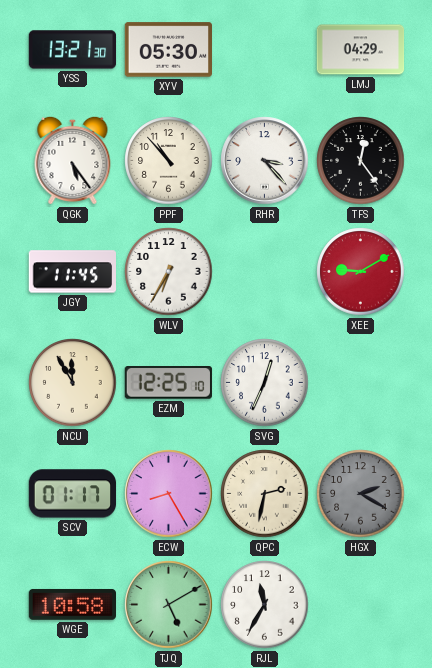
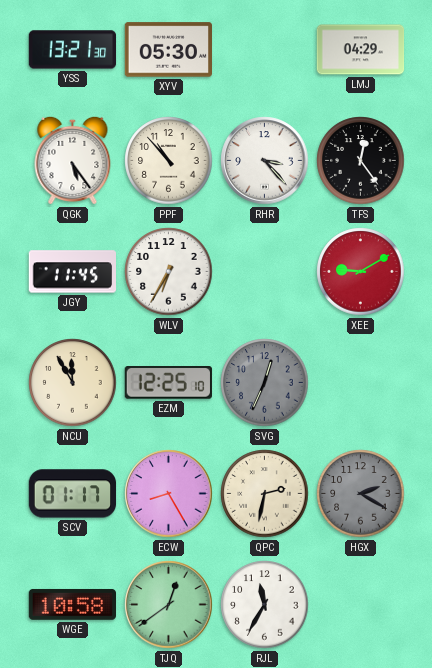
SVG dial: white -> grey
TJQ: 5:10 -> 12:39
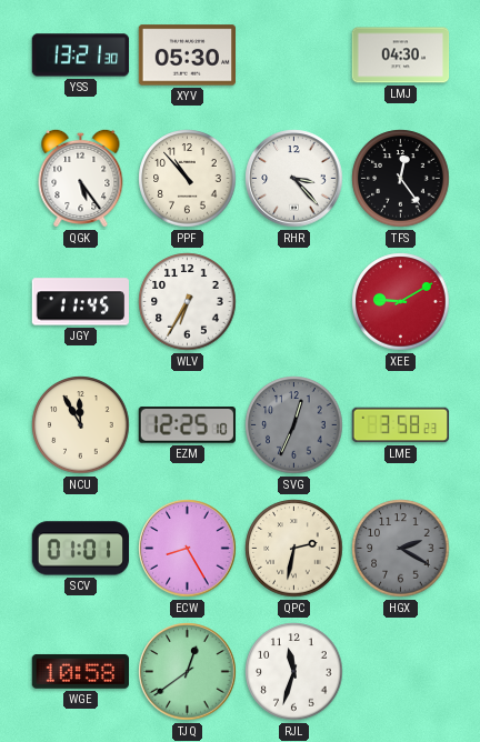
LMJ: 04:29 -> 04:30
LME: none -> 3:58
SCV: 01:17 -> 01:01
RJL: 11:35 -> 11:33
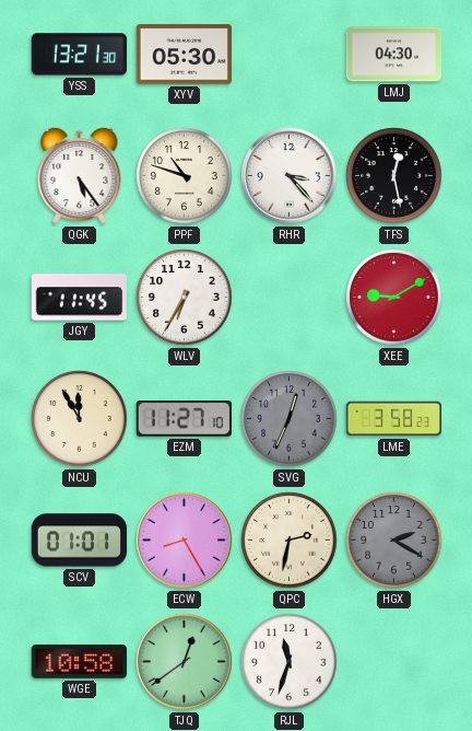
PPF: 10:53 -> 10:48
TFS: 12:24 -> 12:28
EZM: 12:25 -> 11:27
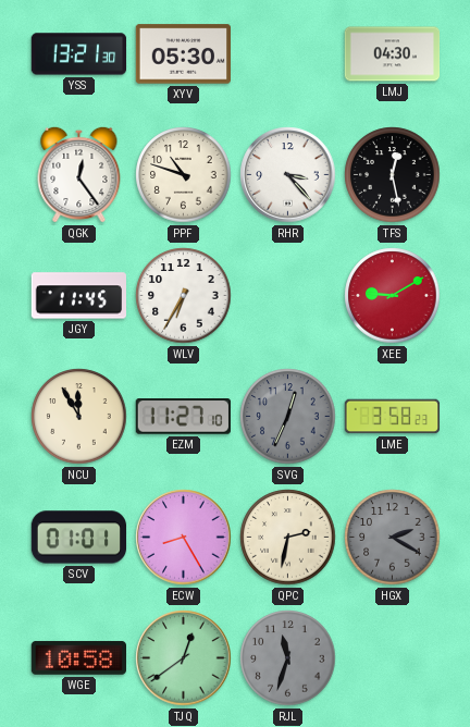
QGK: 5:24 -> 12:24
RJL dial: white -> grey
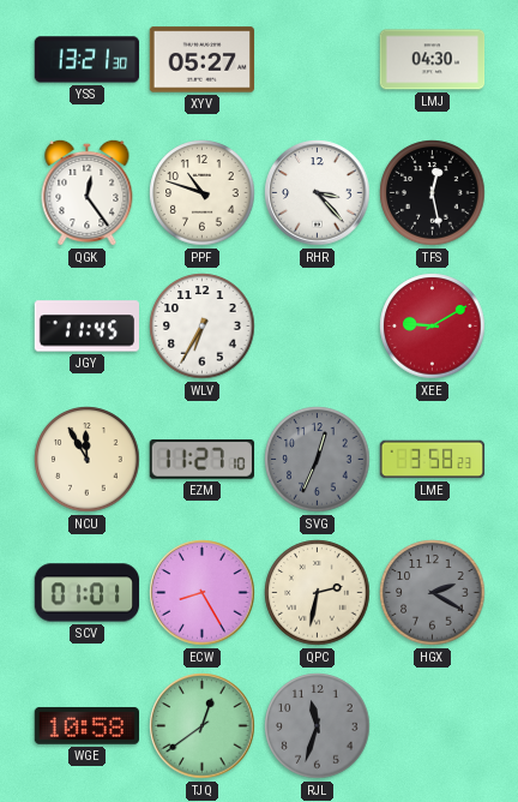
XYV: 05:30 -> 05:27
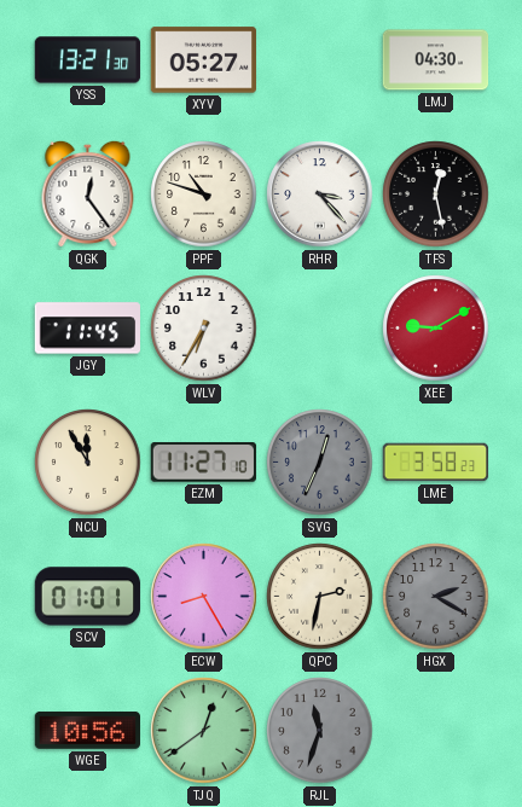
WGE: 10:58 -> 10:56
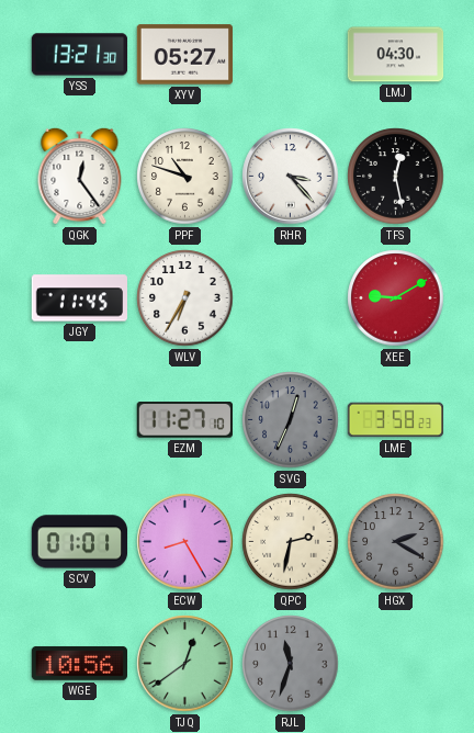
NCU: 11:55 -> none
